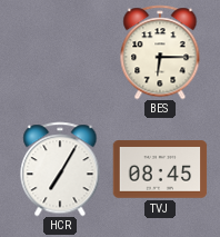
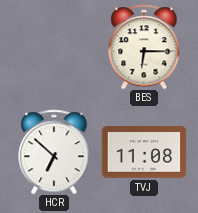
HCR: 7:05 -> 6:52
TVJ: 08:45 -> 11:08
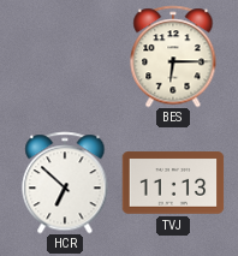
TVJ: 11:08 -> 11:13
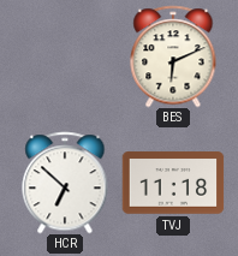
BES: 6:15 -> 6:11
TVJ: 11:13 -> 11:18
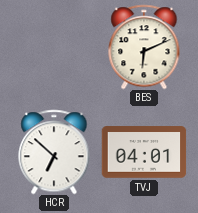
TVJ: 11:18 -> 04:01
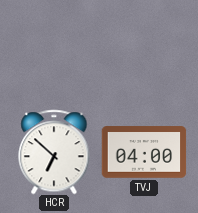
BES: 6:11 -> none
TVJ: 04:01 -> 04:00
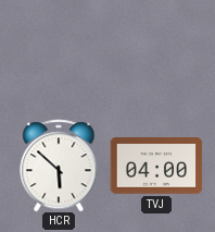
HCR: 6:52 -> 5:52
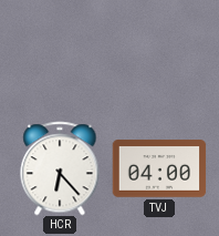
HCR: 5:52 -> 6:23
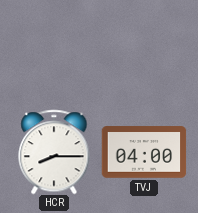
HCR: 6:23 -> 8:15
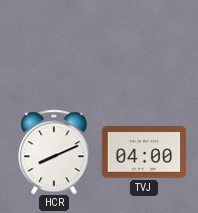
HCR: 8:15 -> 8:11
